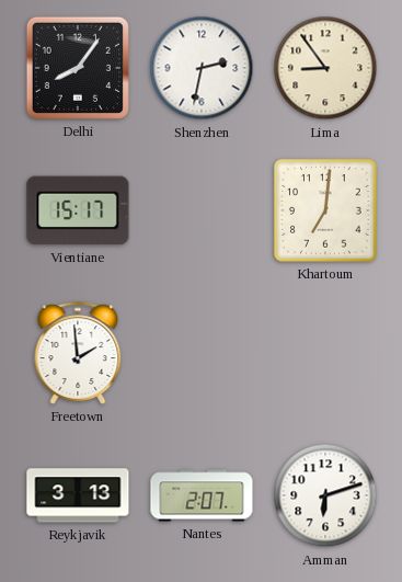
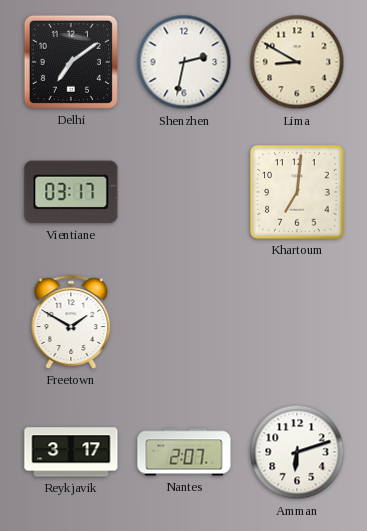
Delhi: 8:06 -> 7:09
Lima: 8:54 -> 8:50
Vientiane: 15:17 -> 03:17
Freetown: 1:59 -> 1:50
Reykjavik: 3:13 -> 3:17
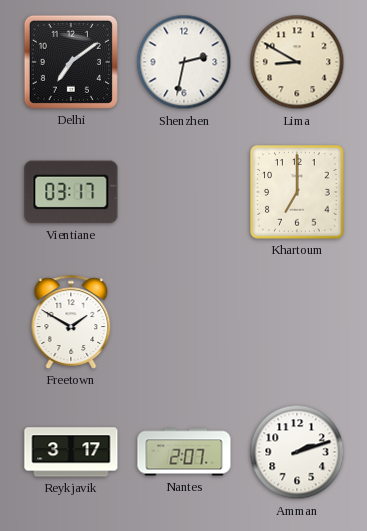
Khartoum: 7:01 -> 7:00
Amman: 6:12 -> 2:12
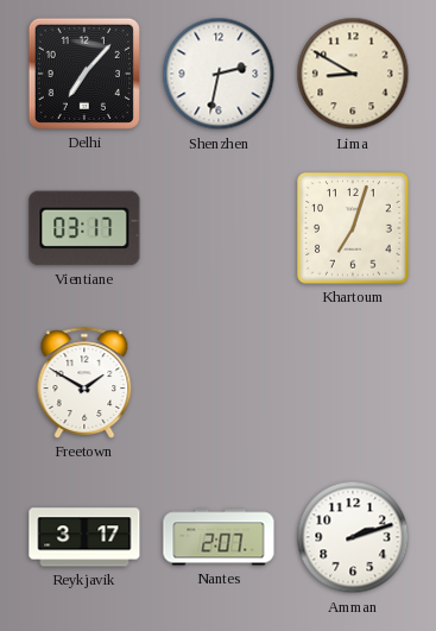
Delhi: 7:09 -> 7:07
Khartoum: 7:00 -> 7:03
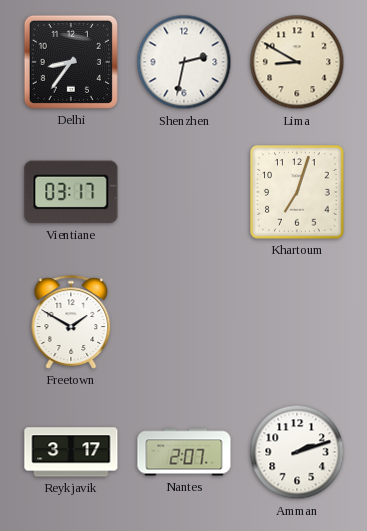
Delhi: 7:07 -> 8:36
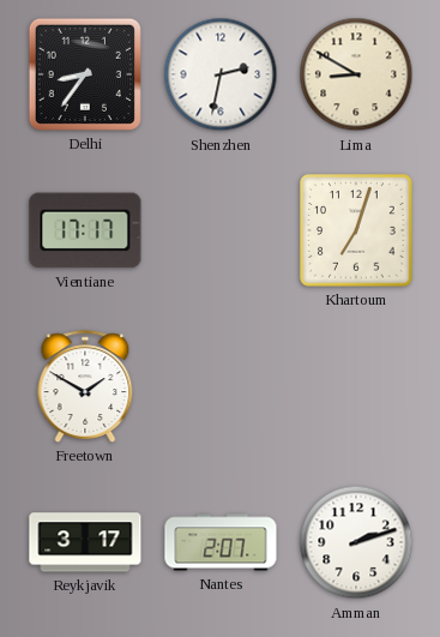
Vientiane: 03:17 -> 17:17
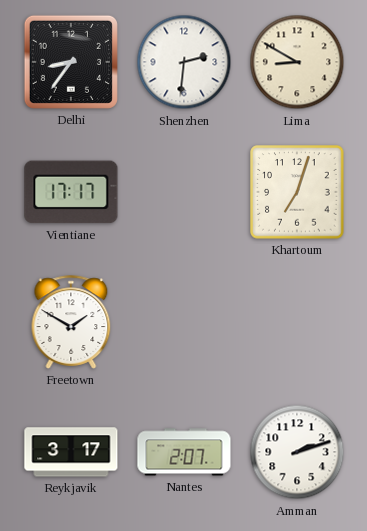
Shenzhen: 2:32 -> 2:31
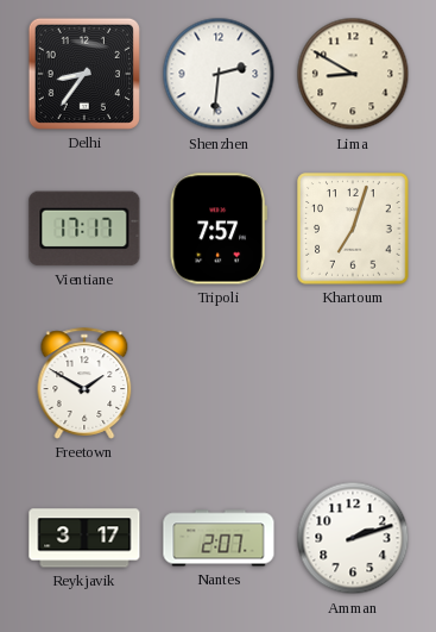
Tripoli: none -> 7:57
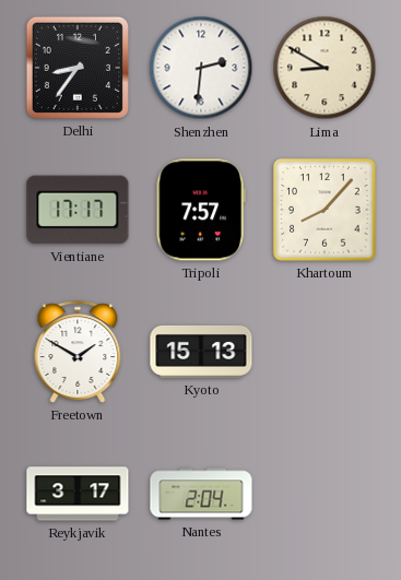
Khartoum: 7:03 -> 8:07
Kyoto: none -> 15:13
Nantes: 2:07 -> 2:04
Amman: 2:12 -> none
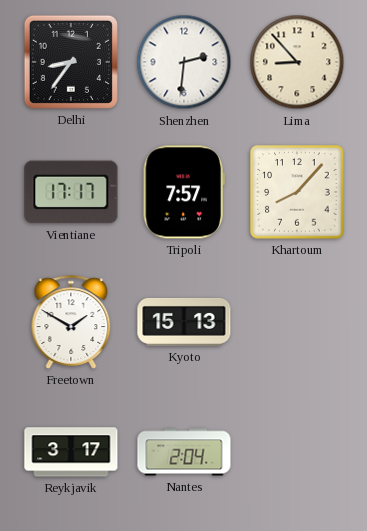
Lima: 8:50 -> 8:53
